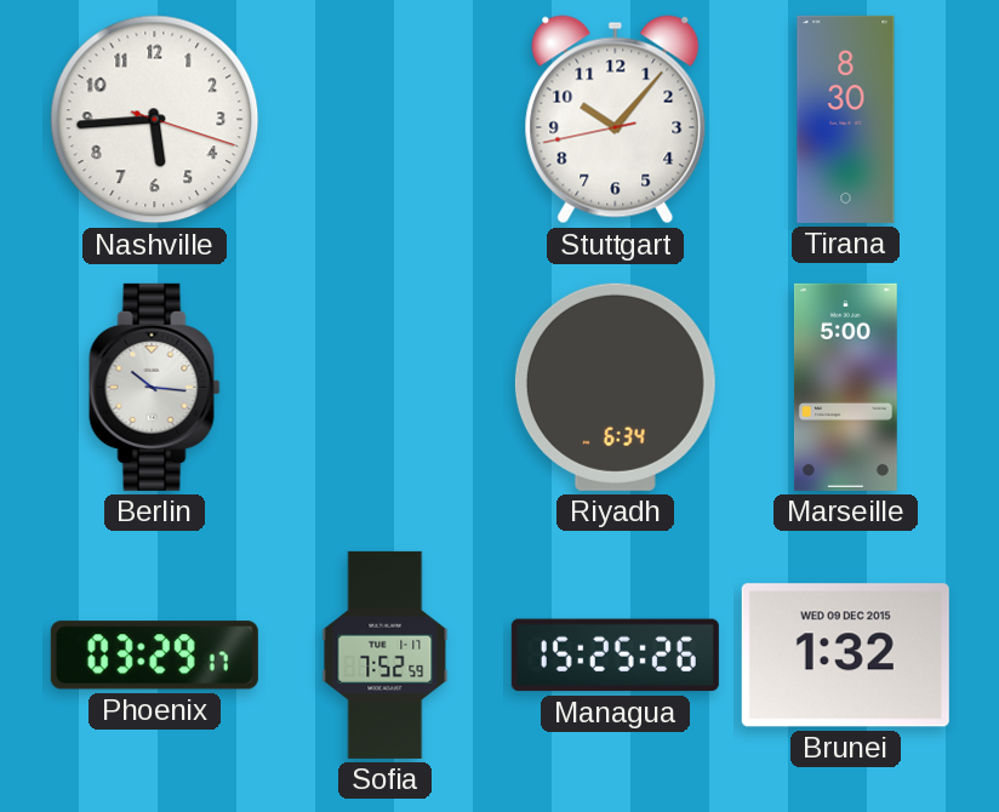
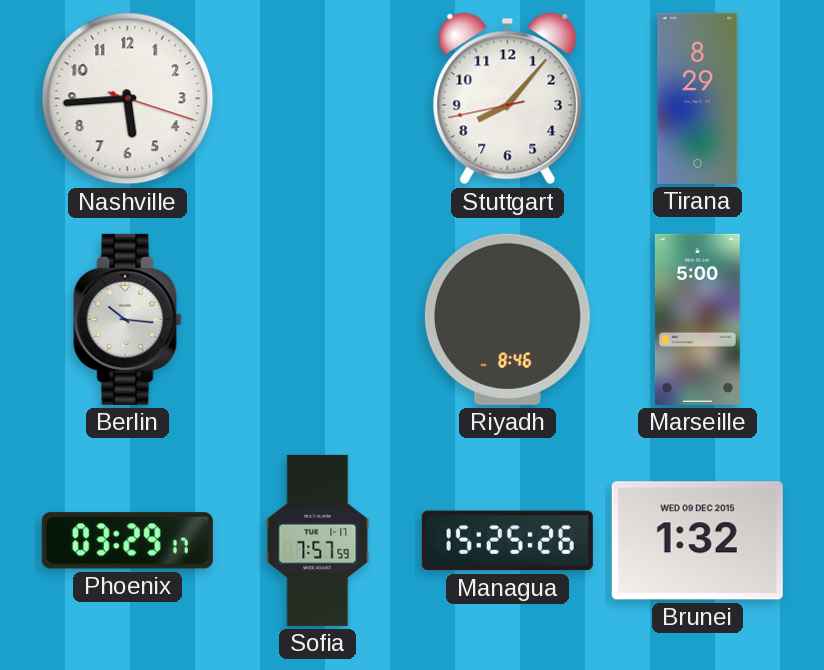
Stuttgart: 10:06 -> 8:06
Tirana: 8:30 -> 8:29
Riyadh: 6:34 -> 8:46
Sofia: 7:52 -> 7:57
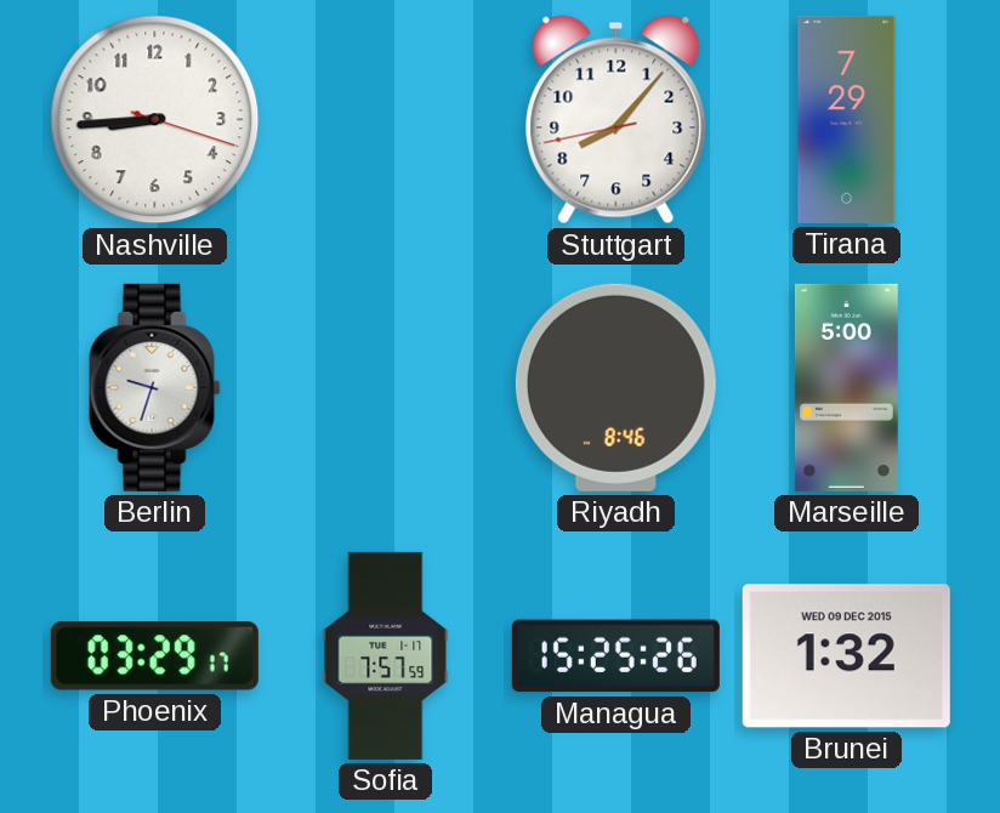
Nashville: 5:44 -> 8:44
Tirana: 8:29 -> 7:29
Berlin: 10:16 -> 9:33
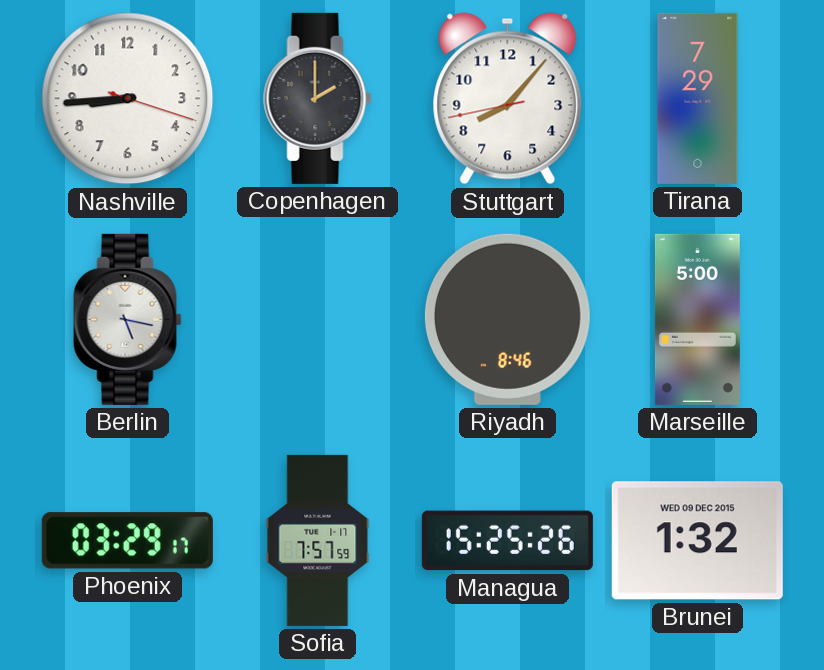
Copenhagen: none -> 2:00
Berlin: 9:33 -> 5:17
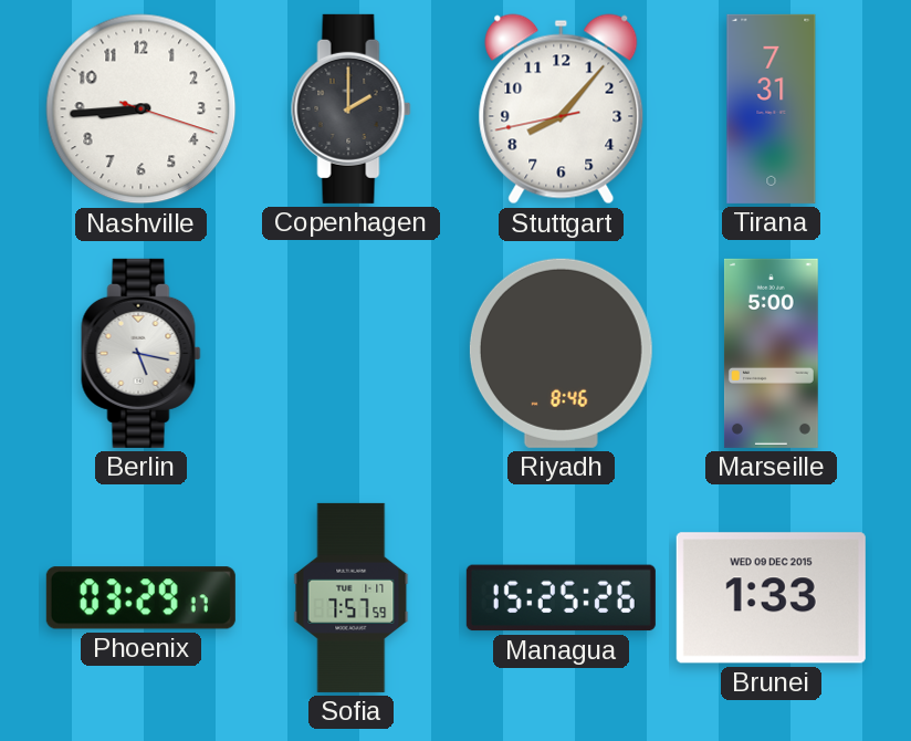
Tirana: 7:29 -> 7:31
Brunei: 1:32 -> 1:33
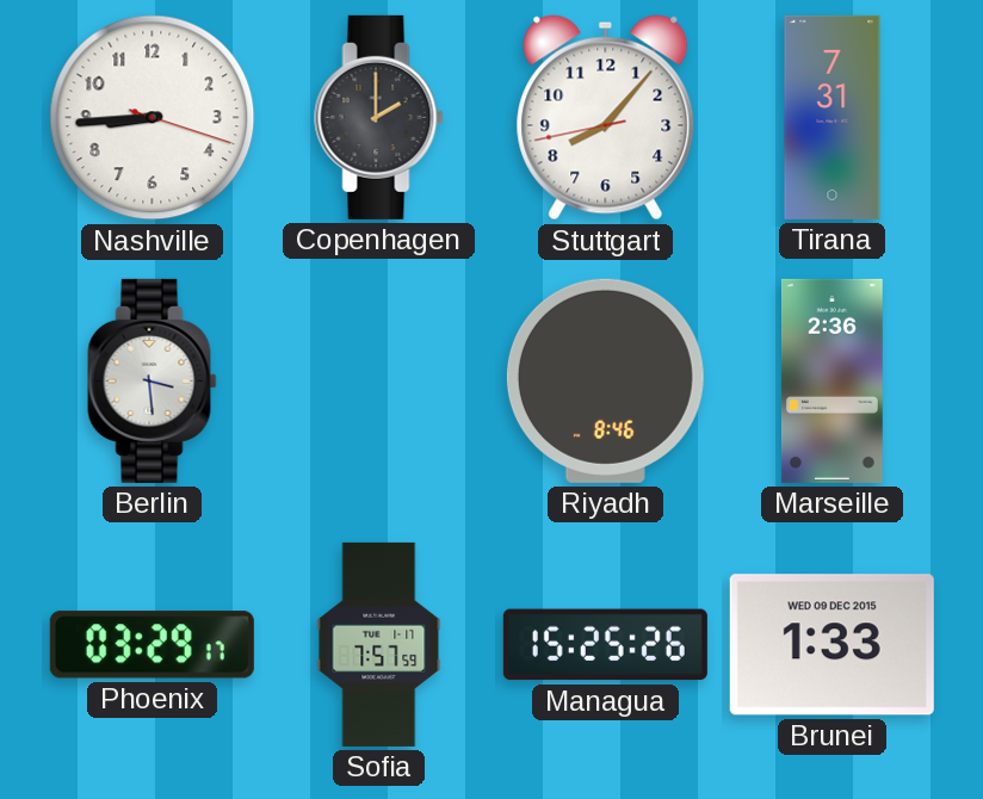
Berlin: 5:17 -> 3:29
Marseille: 5:00 -> 2:36
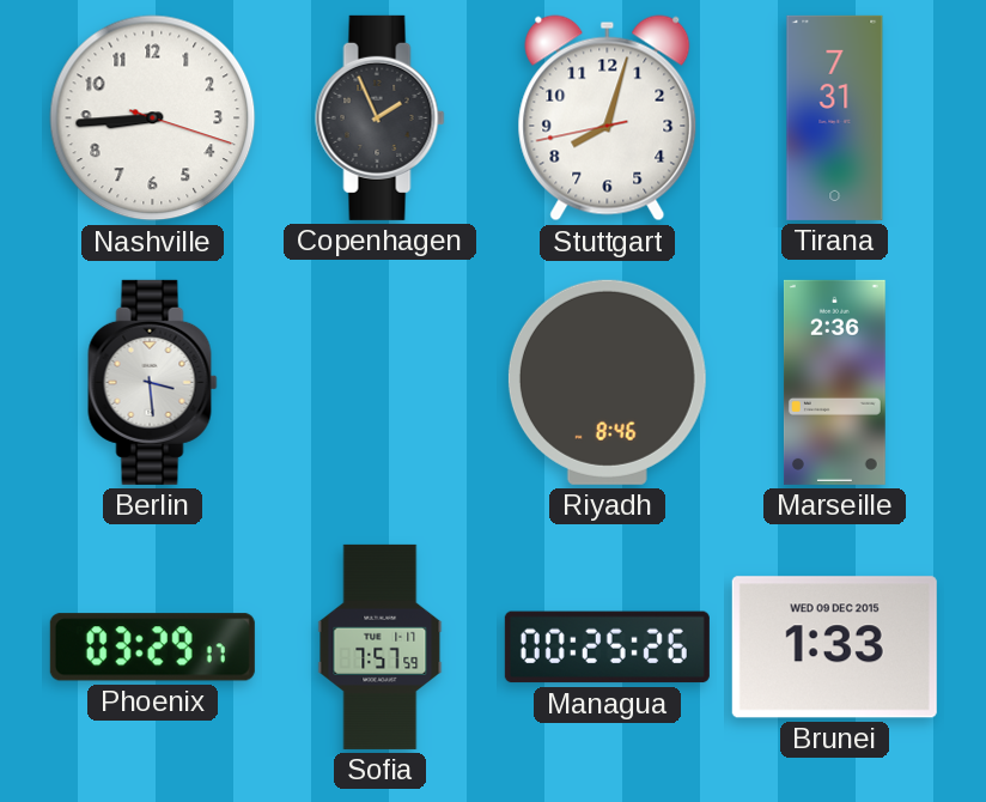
Copenhagen: 2:00 -> 1:56
Stuttgart: 8:06 -> 8:02
Managua: 15:25 -> 00:25
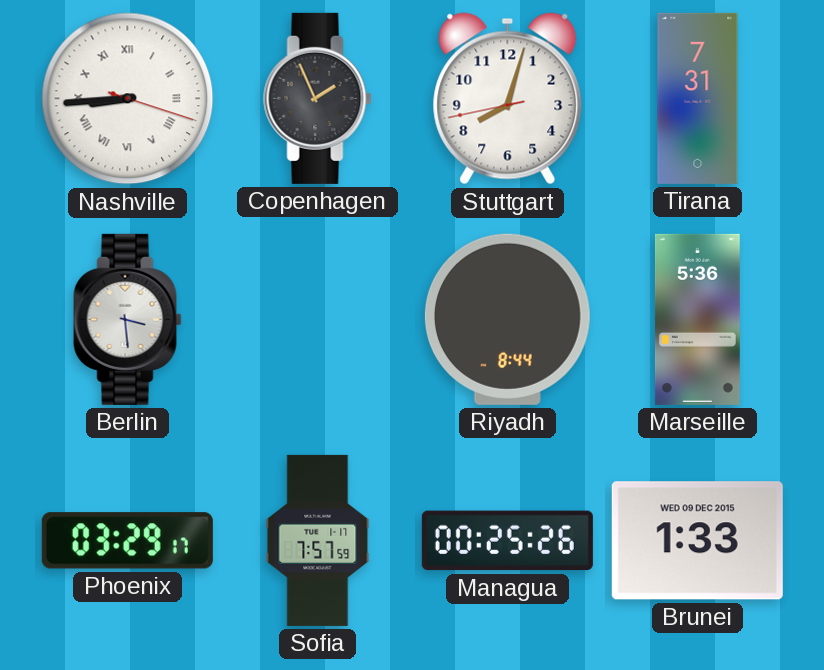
Nashville numerals: Arabic -> Roman
Riyadh: 8:46 -> 8:44
Marseille: 2:36 -> 5:36
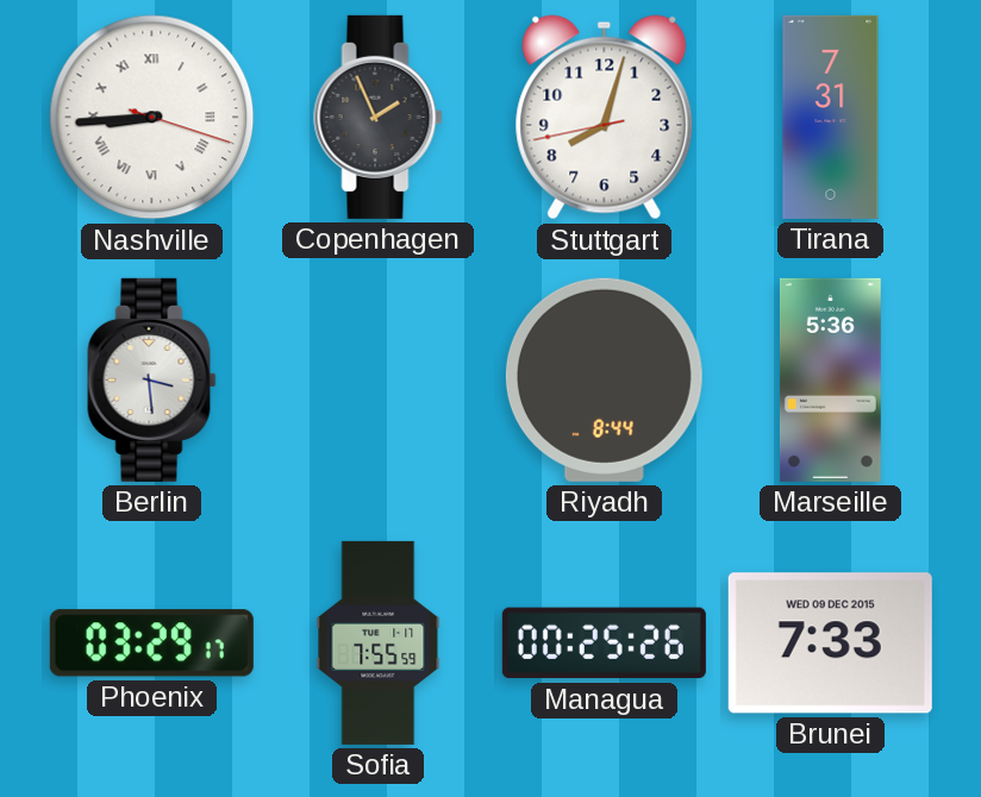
Sofia: 7:57 -> 7:55
Brunei: 1:33 -> 7:33
